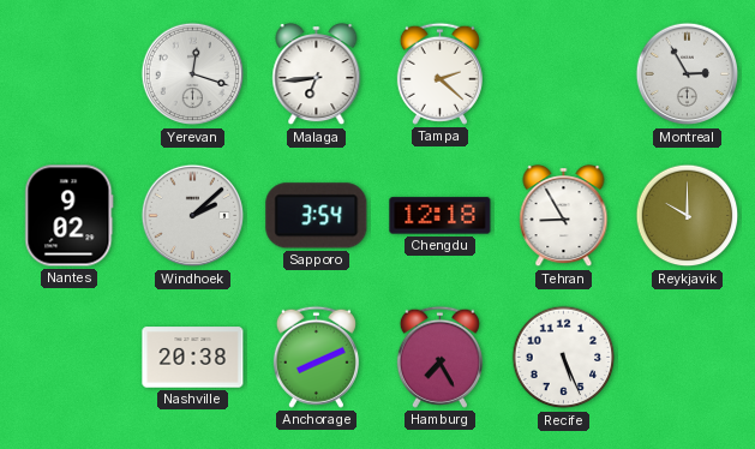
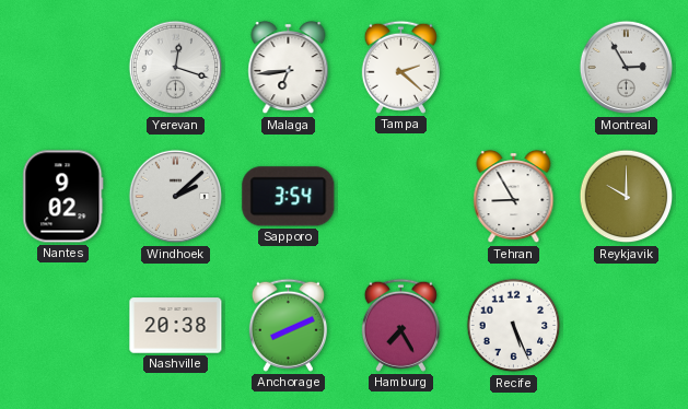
Chengdu: 12:18 -> none
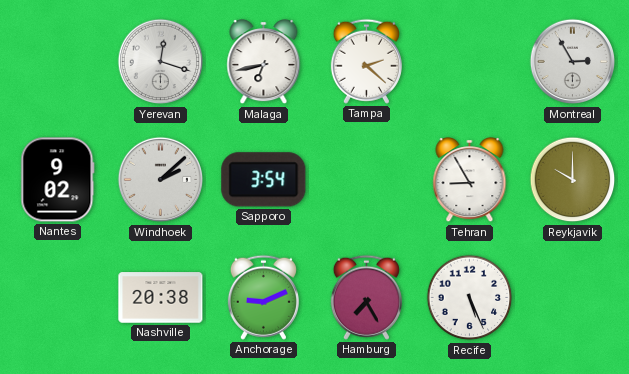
Malaga: 6:44 -> 6:43
Anchorage: 8:11 -> 9:11
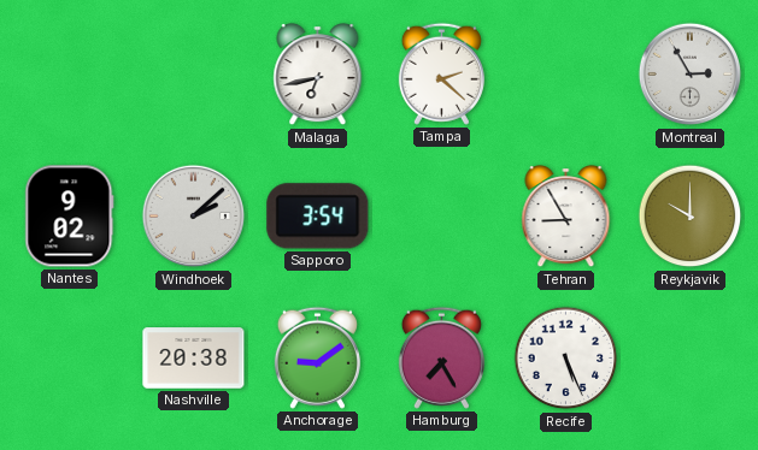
Yerevan: 12:18 -> none
Anchorage: 9:11 -> 9:09
